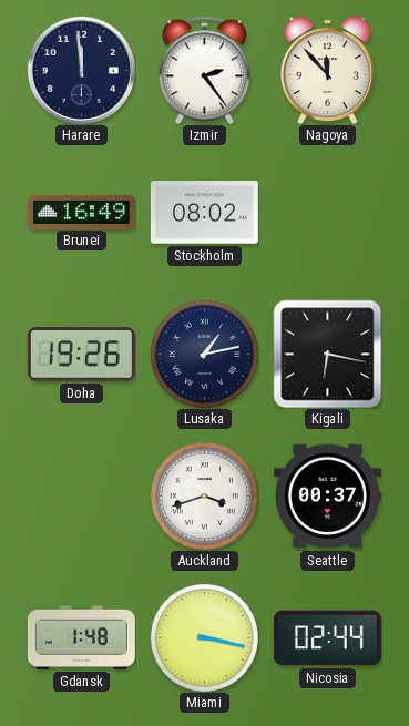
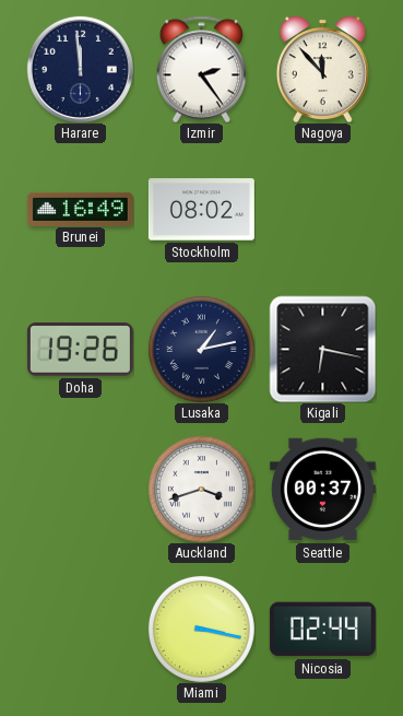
Gdansk: 1:48 -> none
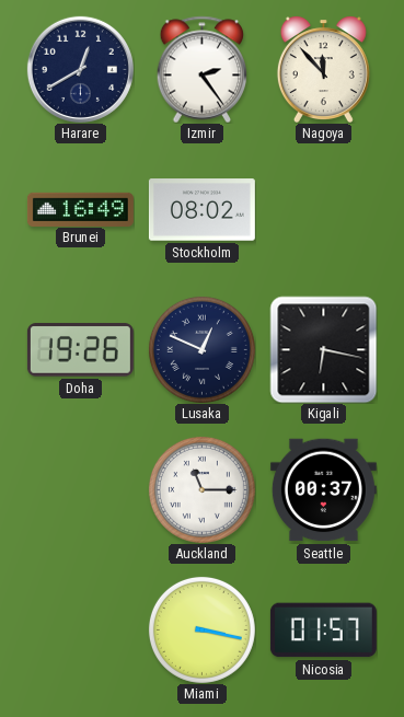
Harare: 11:59 -> 12:40
Lusaka: 1:13 -> 12:49
Auckland: 3:42 -> 11:15
Nicosia: 02:44 -> 01:57
